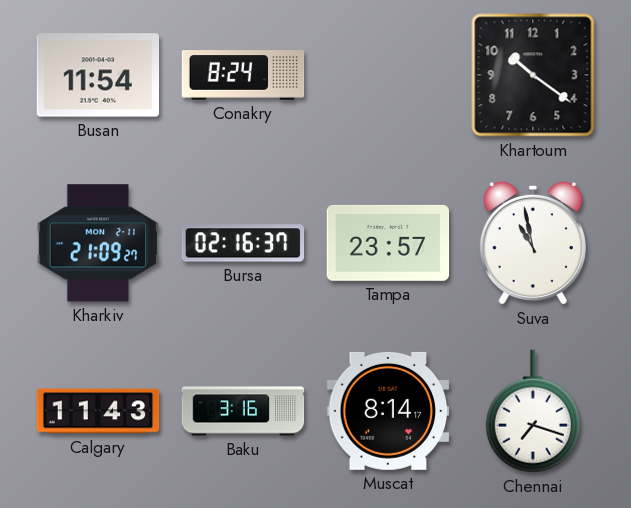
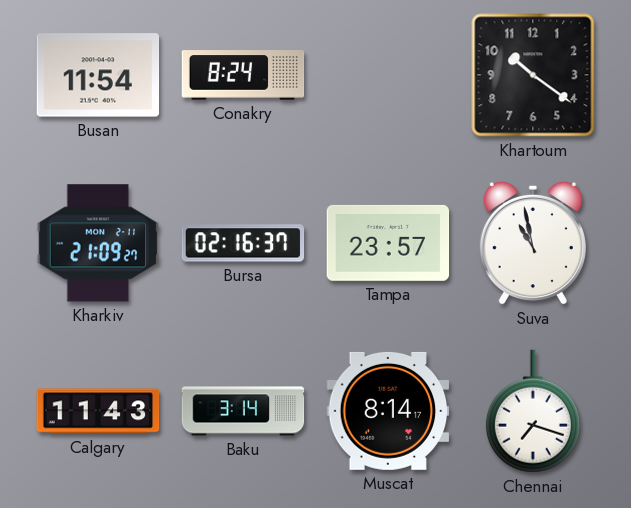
Baku: 3:16 -> 3:14
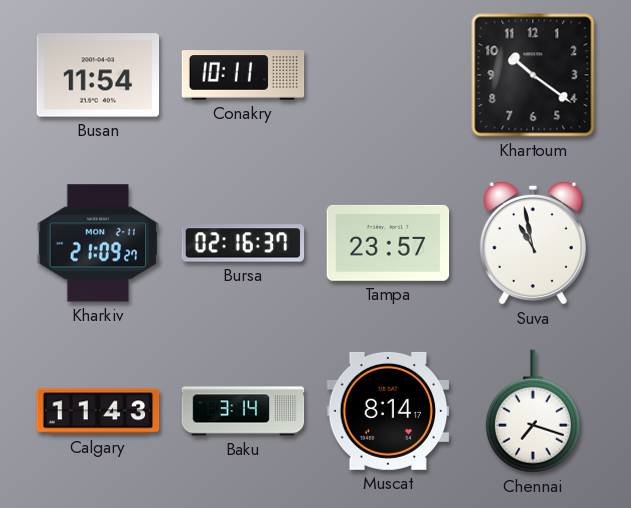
Conakry: 8:24 -> 10:11
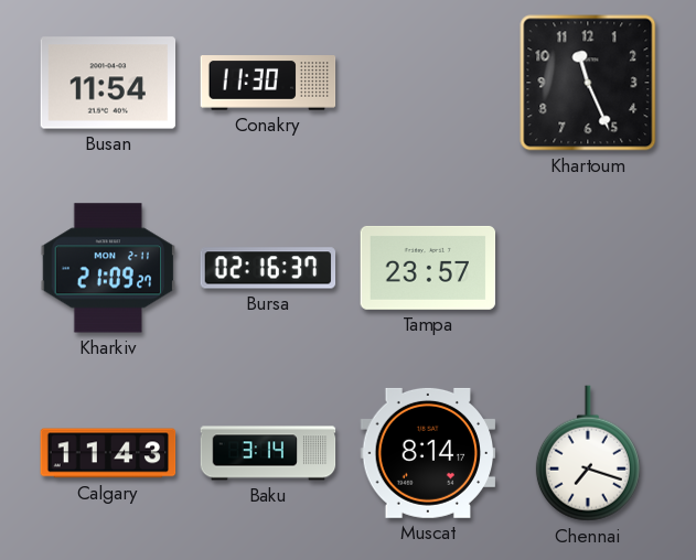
Conakry: 10:11 -> 11:30
Khartoum: 10:21 -> 11:26
Suva: 10:58 -> none
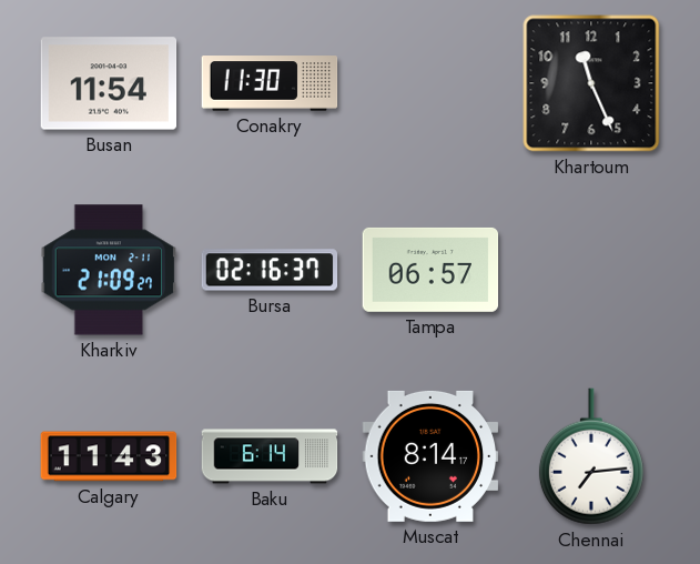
Tampa: 23:57 -> 06:57
Baku: 3:14 -> 6:14
Chennai: 7:18 -> 7:14
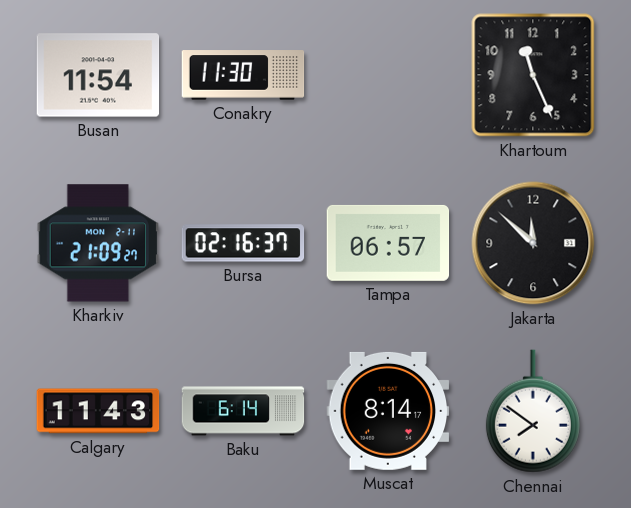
Jakarta: none -> 11:52
Chennai: 7:14 -> 7:51
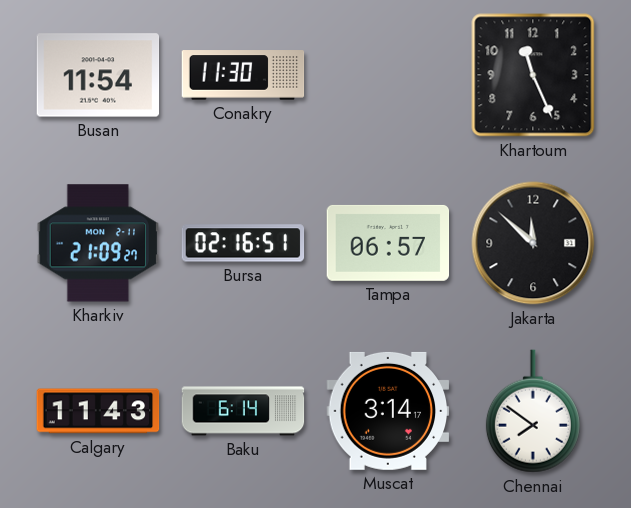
Bursa: 02:16:37 -> 02:16:51
Muscat: 8:14 -> 3:14
